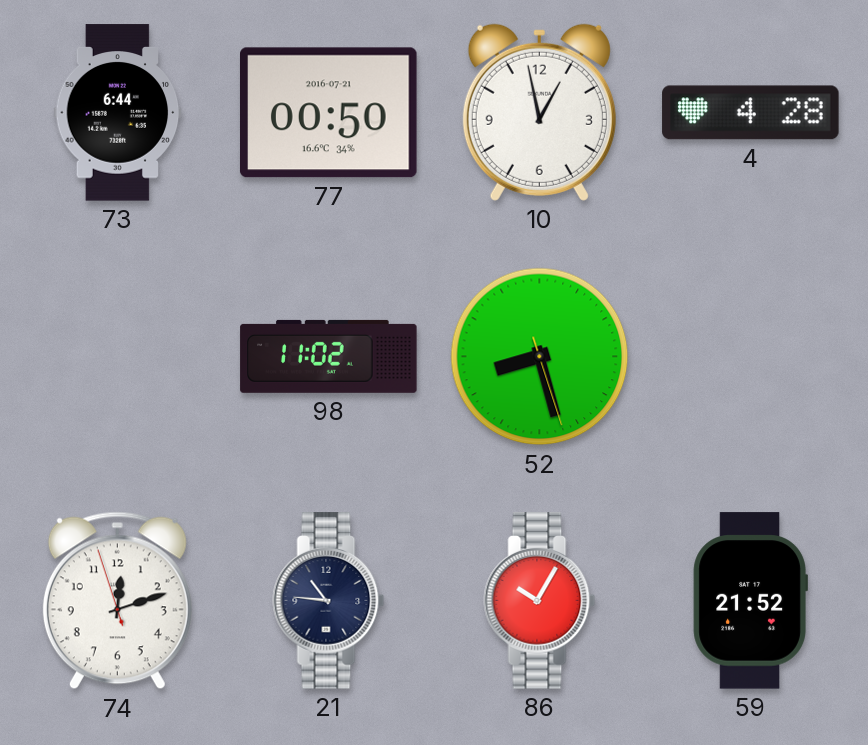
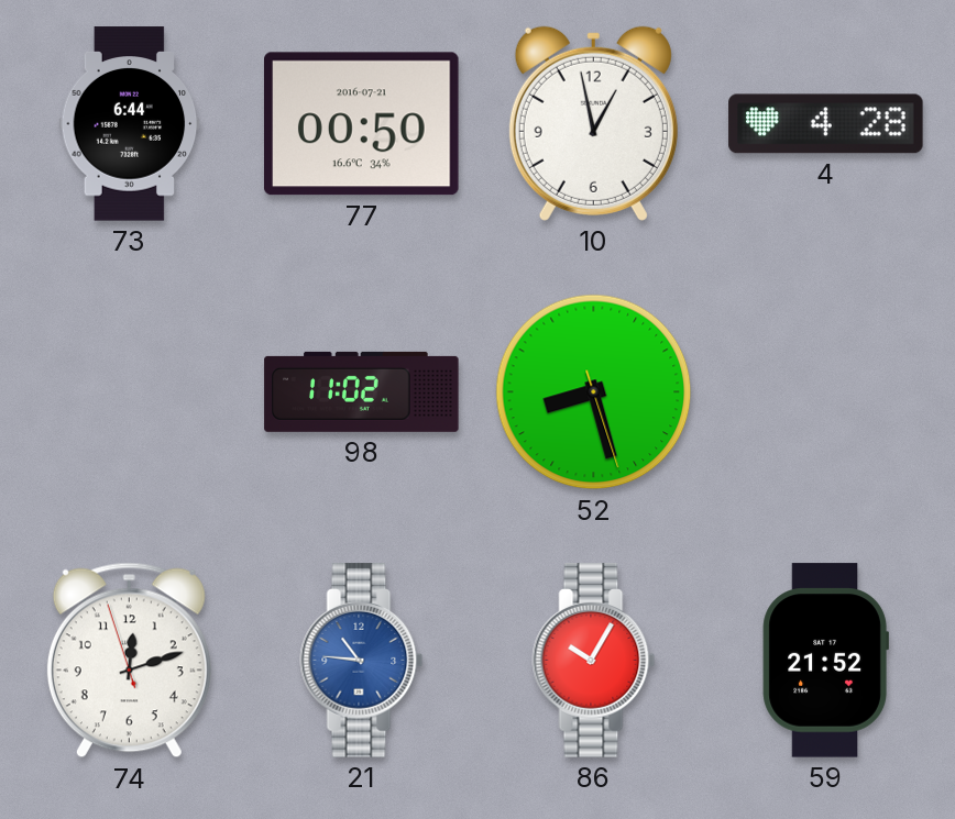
21 dial: navy -> blue
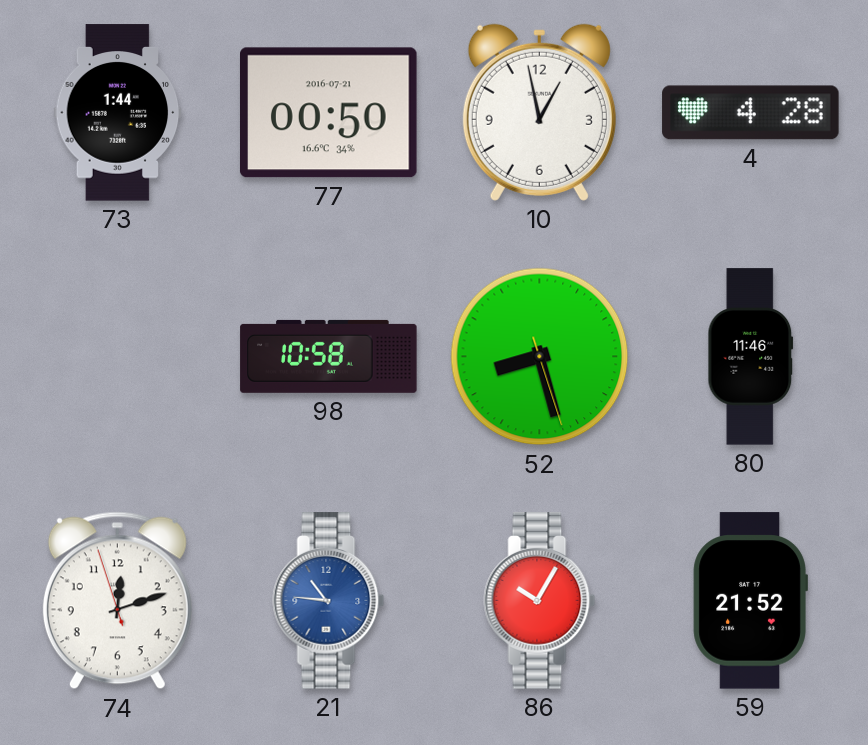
73: 6:44 -> 1:44
98: 11:02 -> 10:58
80: none -> 11:46
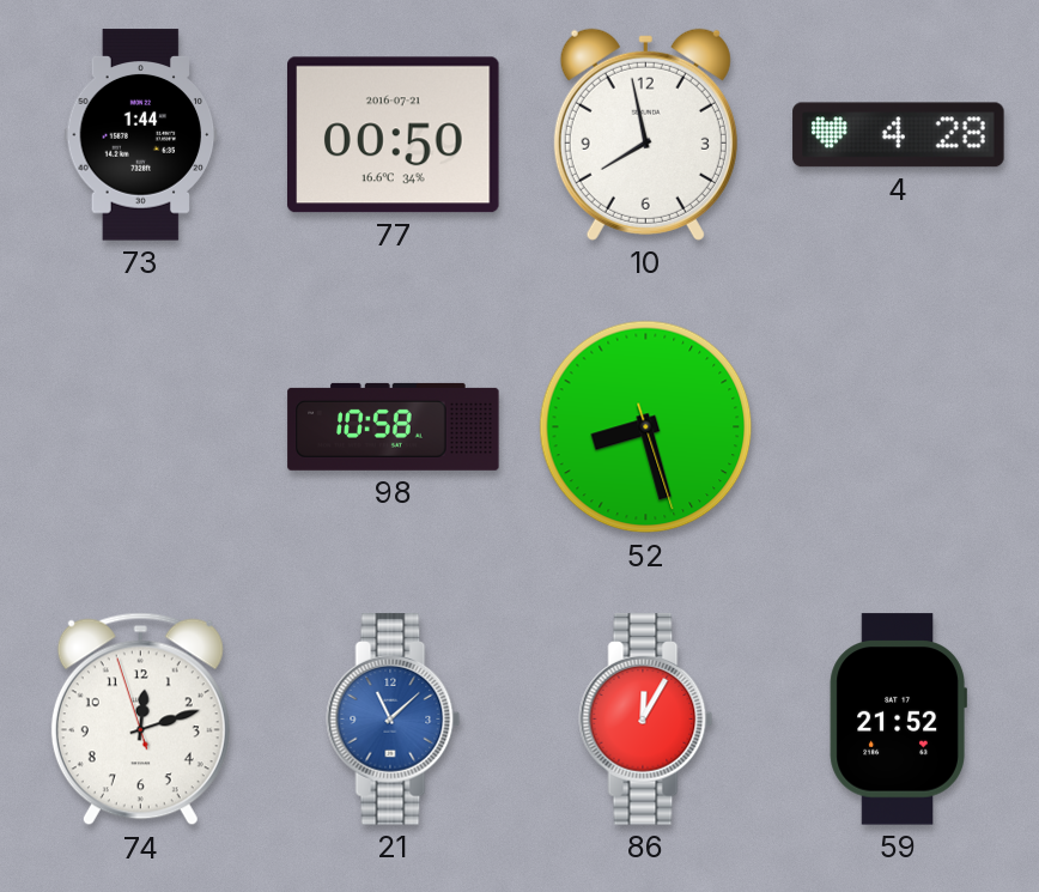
10: 12:58 -> 7:58
80: 11:46 -> none
21: 10:46 -> 11:08
86: 10:05 -> 12:05
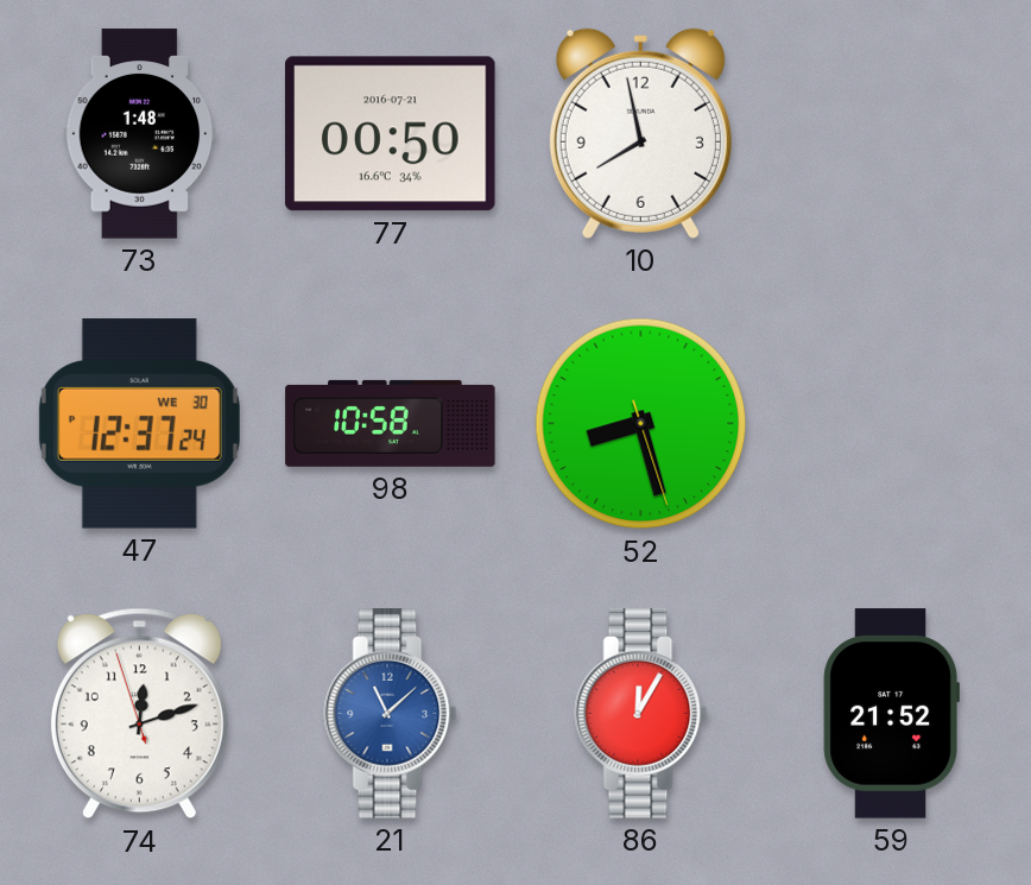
73: 1:44 -> 1:48
4: 4:28 -> none
47: none -> 12:37
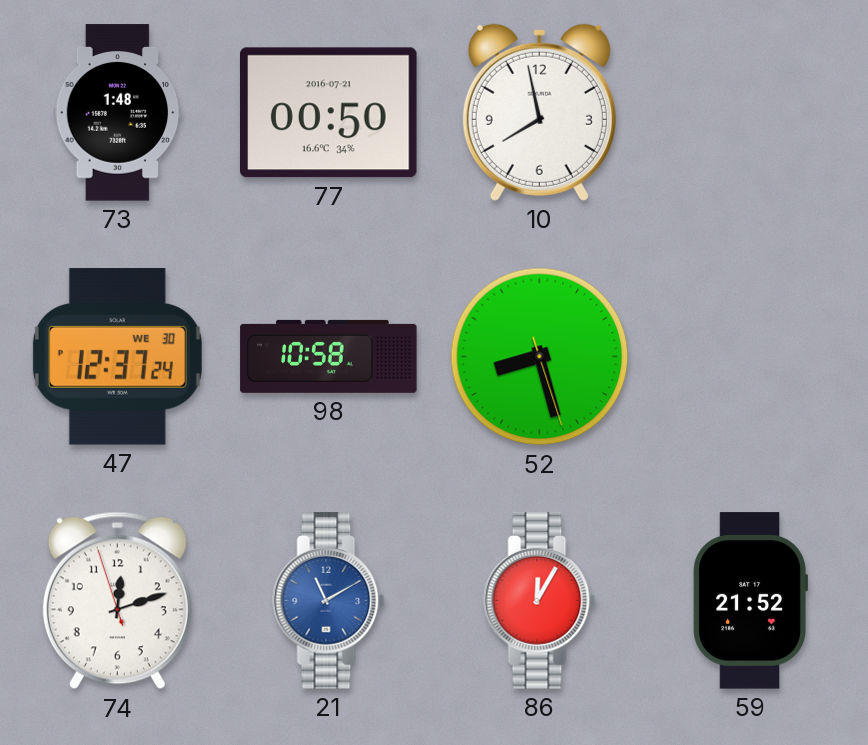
21: 11:08 -> 11:10
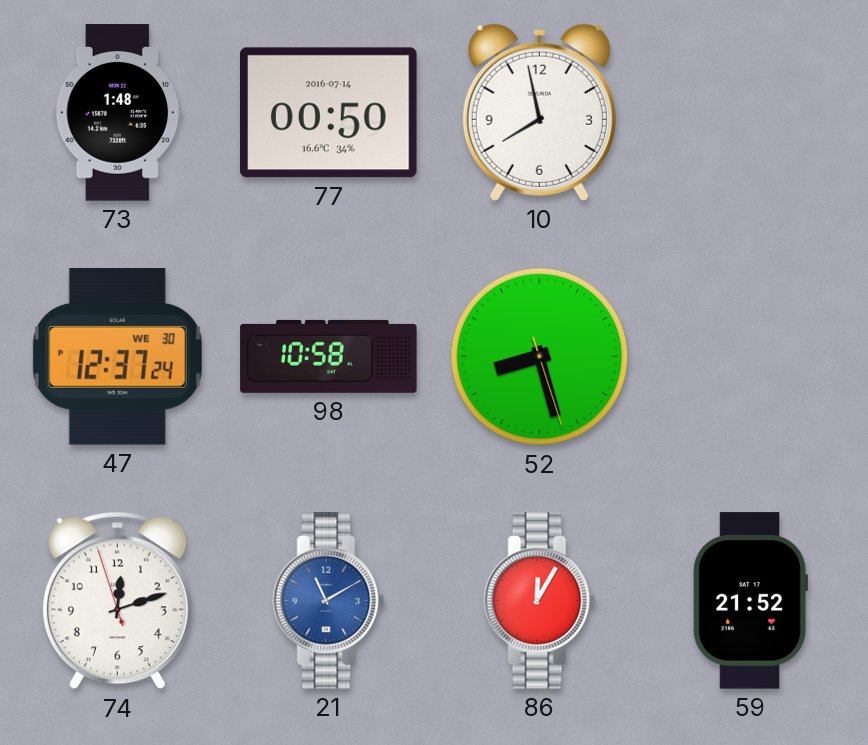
77 date: 2016-07-21 -> 2016-07-14
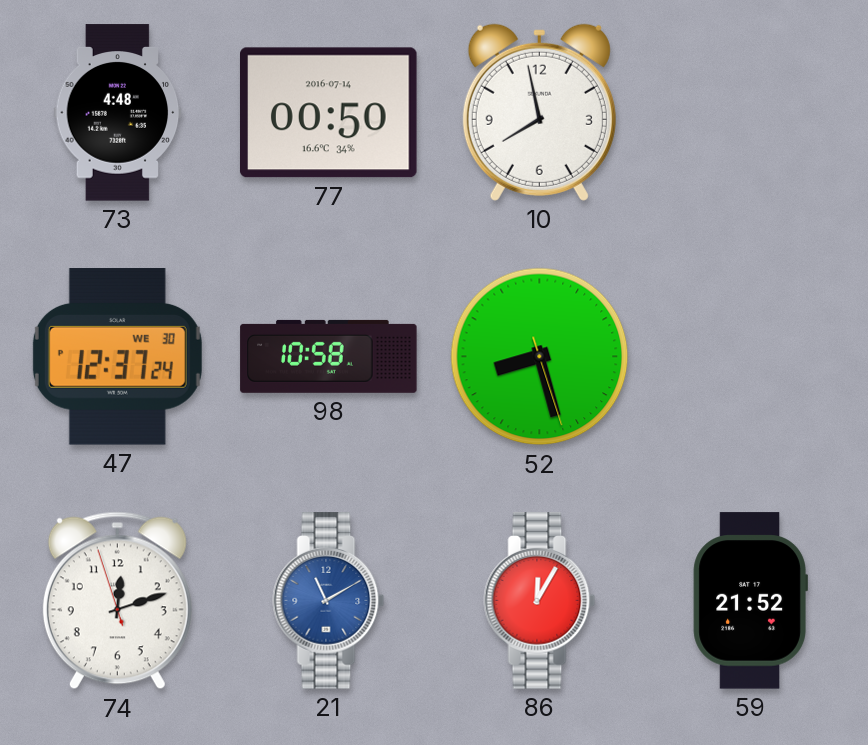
73: 1:48 -> 4:48
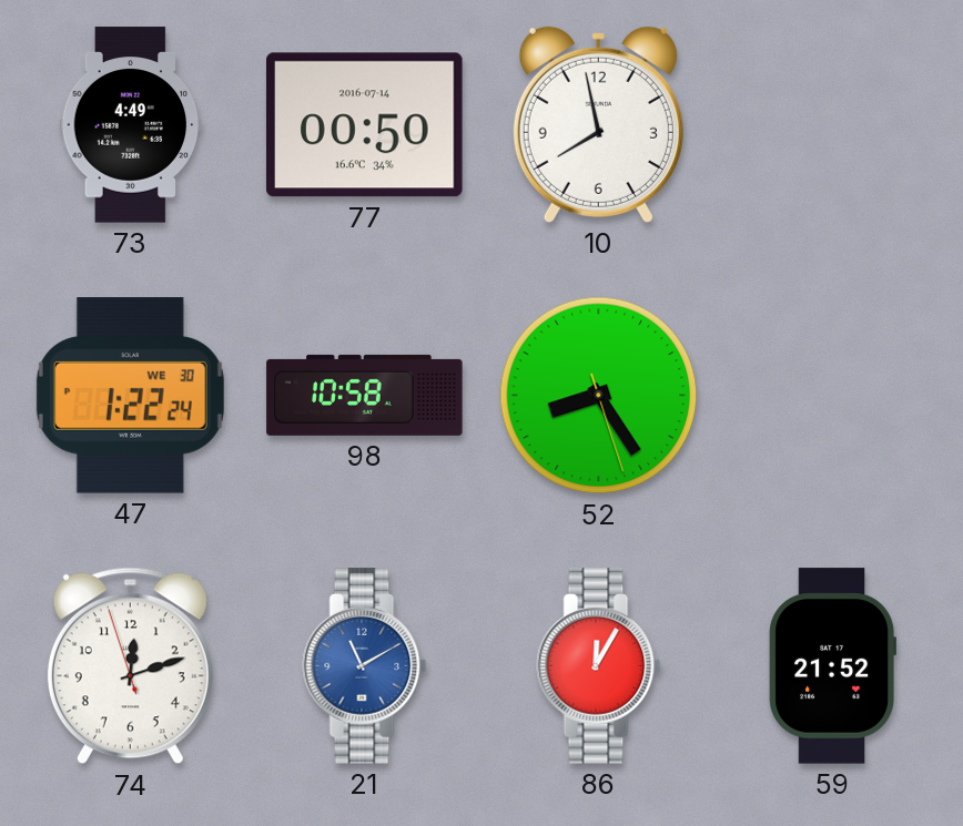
73: 4:48 -> 4:49
47: 12:37 -> 1:22
52: 8:27 -> 8:24
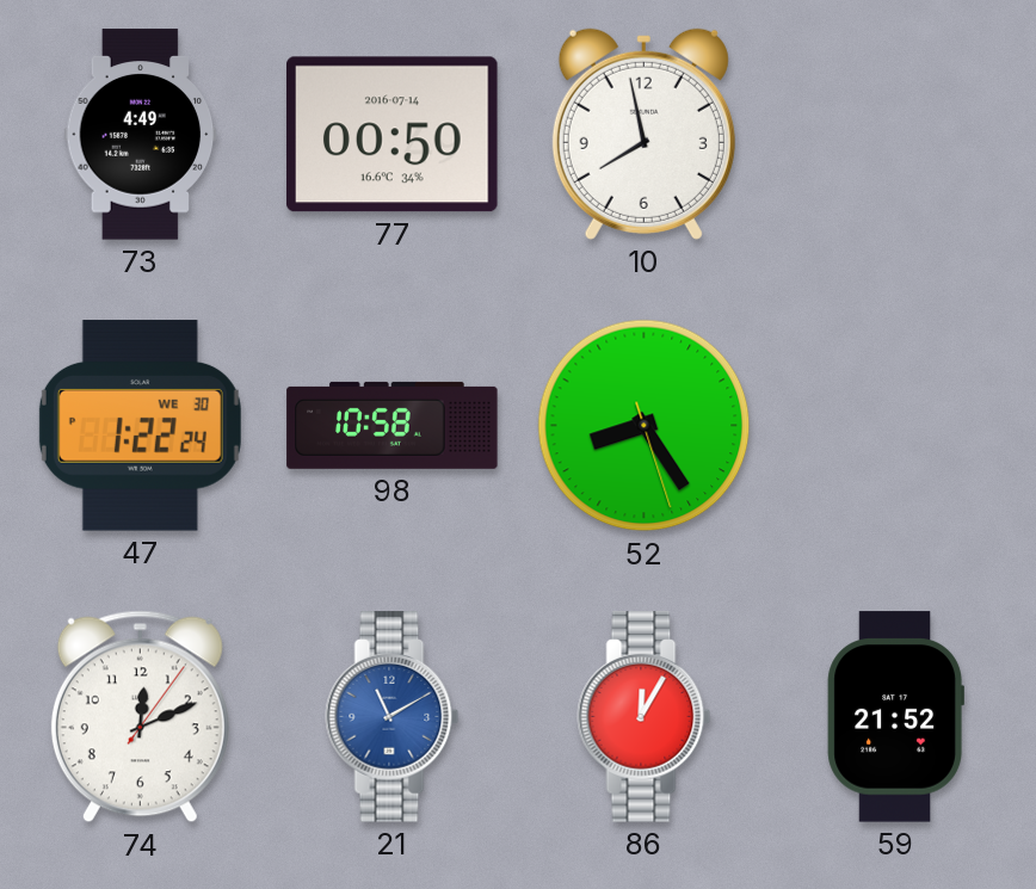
74: 12:11:57 -> 12:11:06
